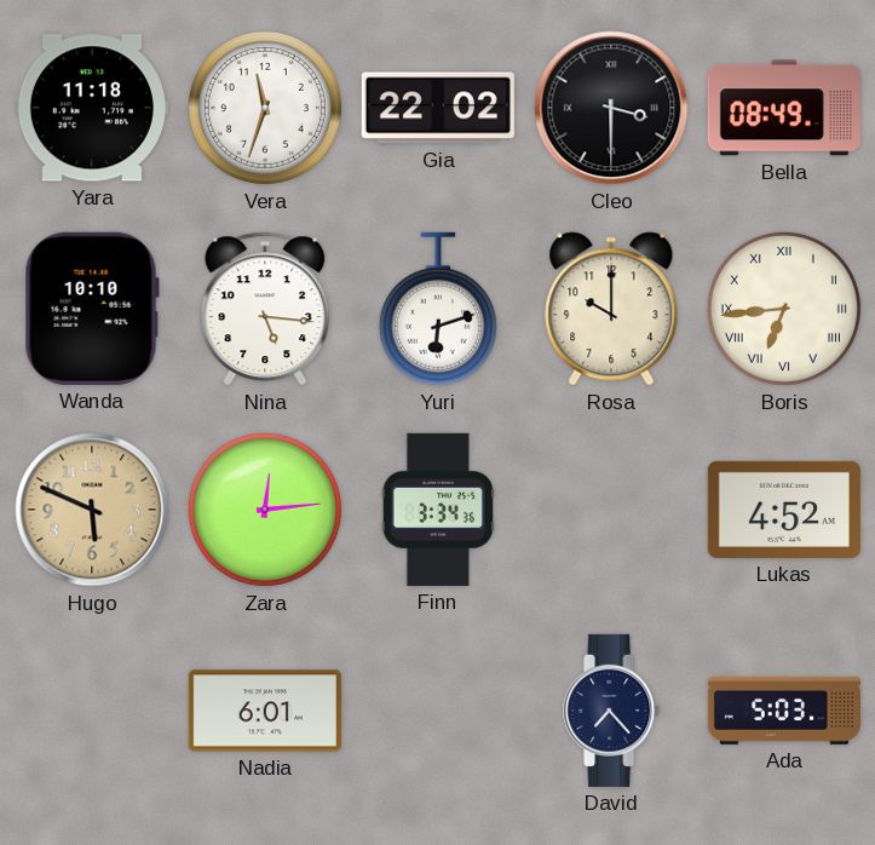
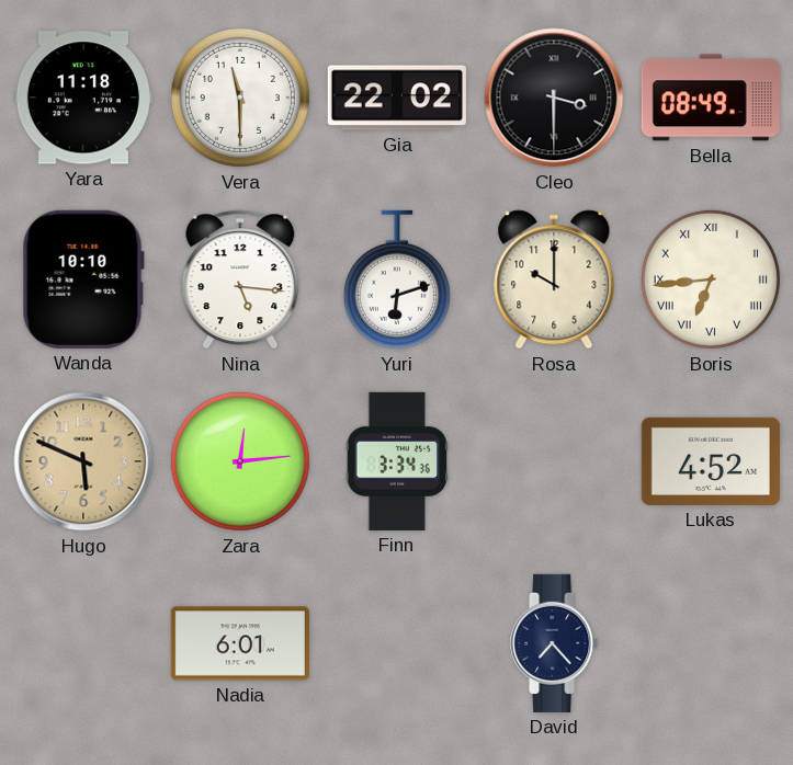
Vera: 11:33 -> 11:30
Ada: 5:03 -> none
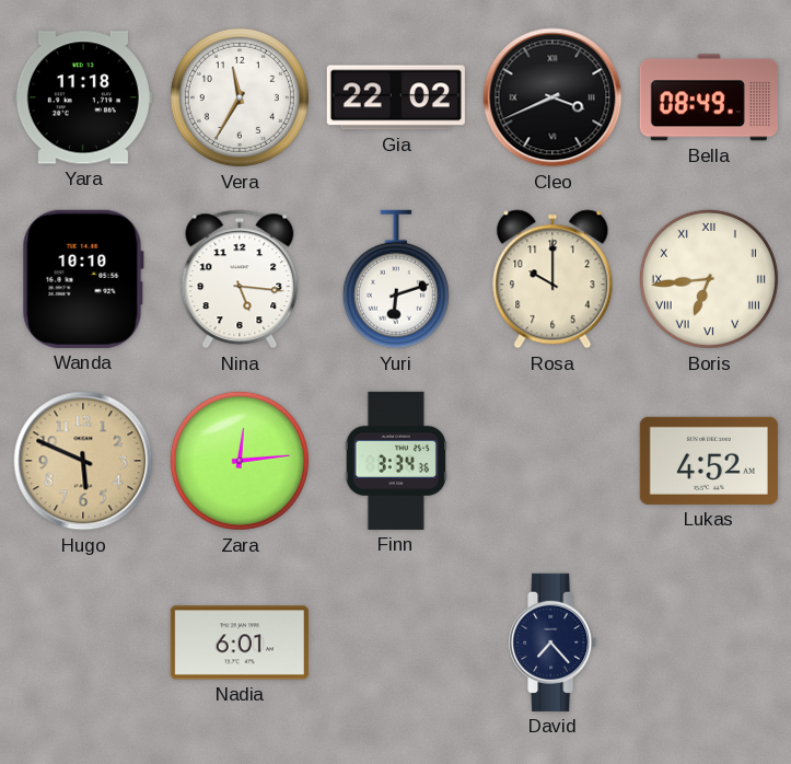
Vera: 11:30 -> 11:35
Cleo: 3:30 -> 3:41
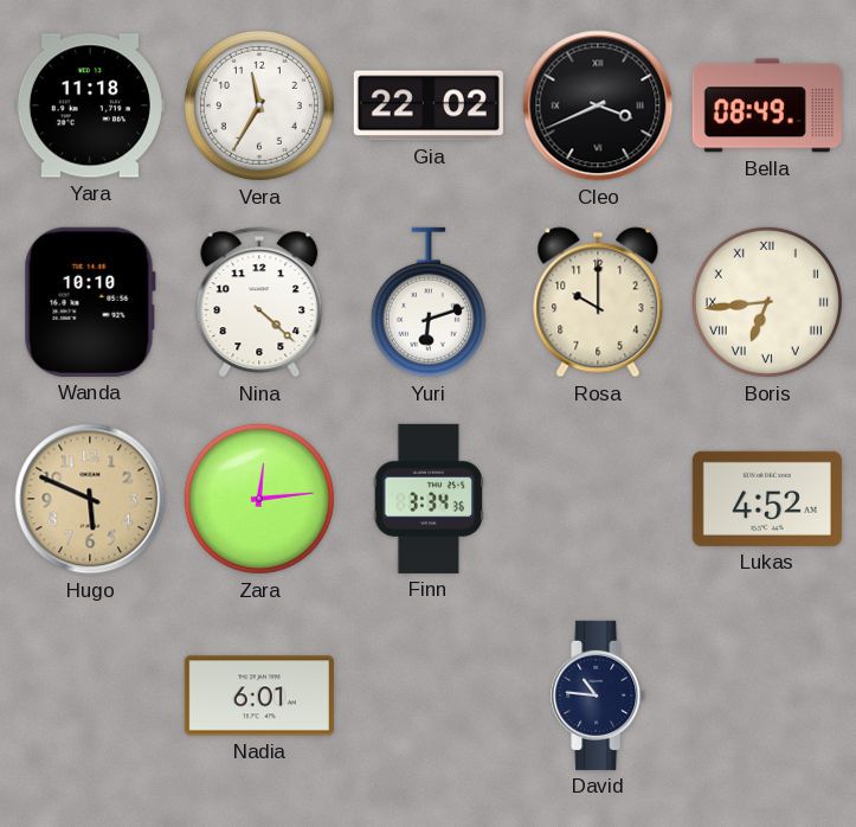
Nina: 5:16 -> 4:22
David: 7:23 -> 10:46
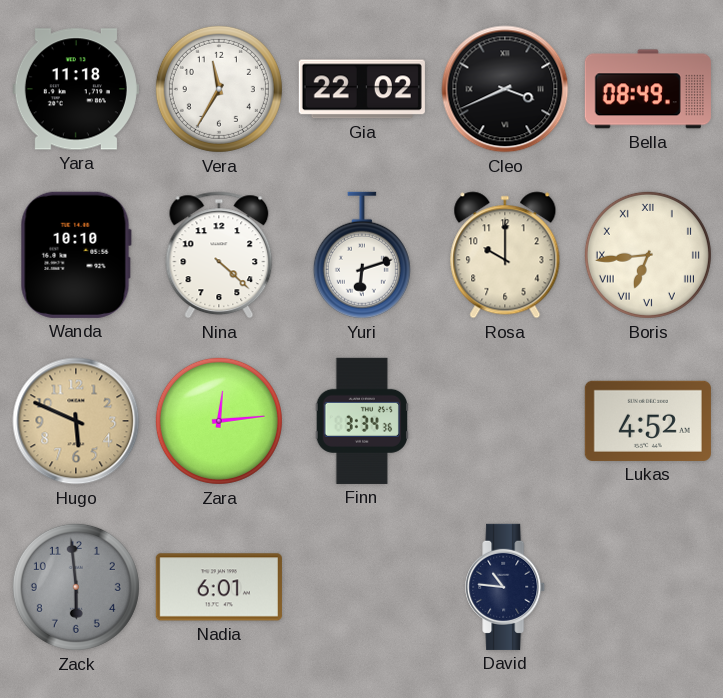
Zack: none -> 5:59
